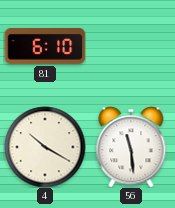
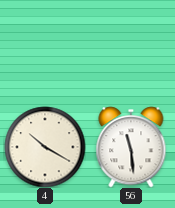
81: 6:10 -> none
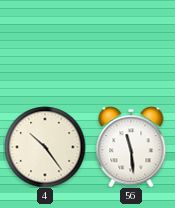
4: 10:20 -> 10:24
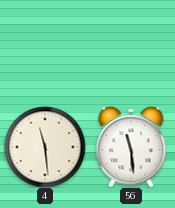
4: 10:24 -> 11:29
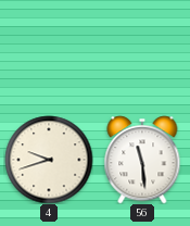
4: 11:29 -> 9:42
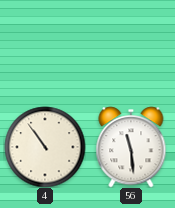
4: 9:42 -> 10:54
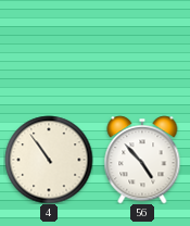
56: 11:29 -> 4:53
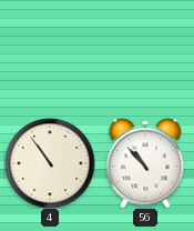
56: 4:53 -> 10:53
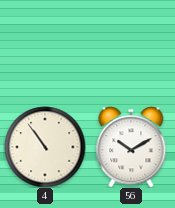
56: 10:53 -> 10:10
